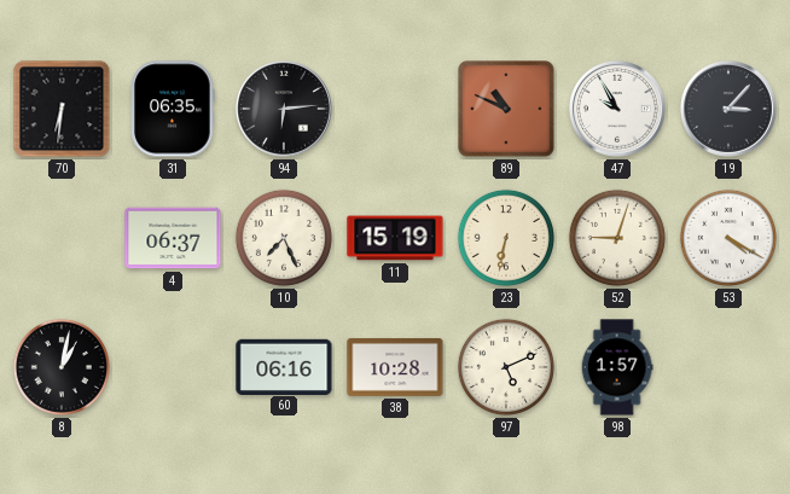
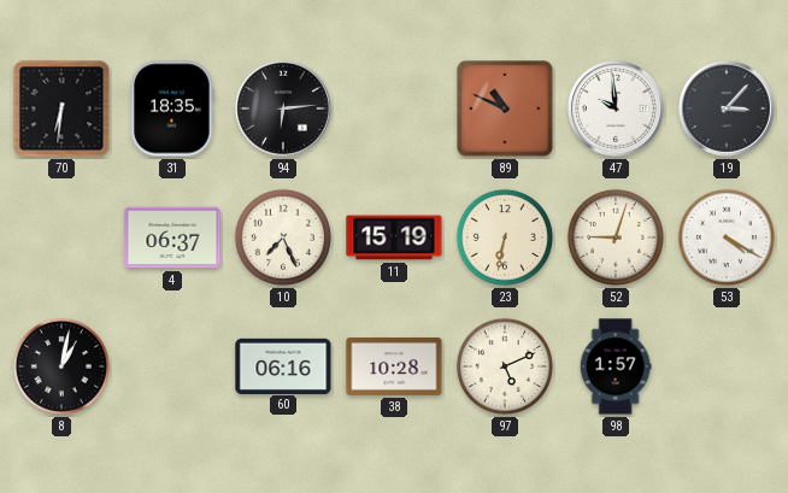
31: 06:35 -> 18:35
47: 9:55 -> 9:59
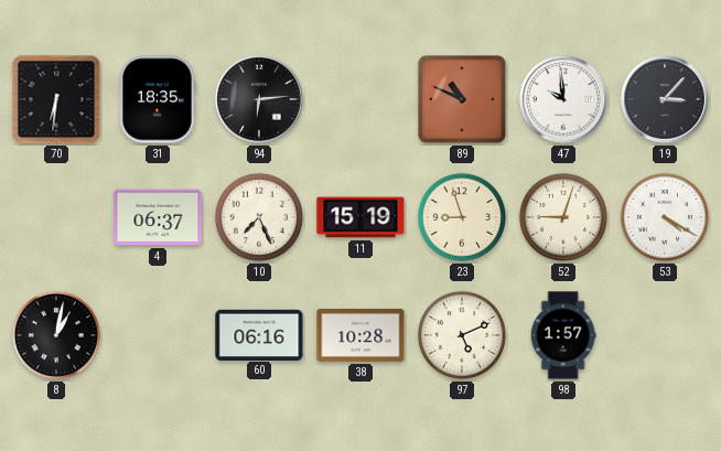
23: 6:32 -> 8:57
